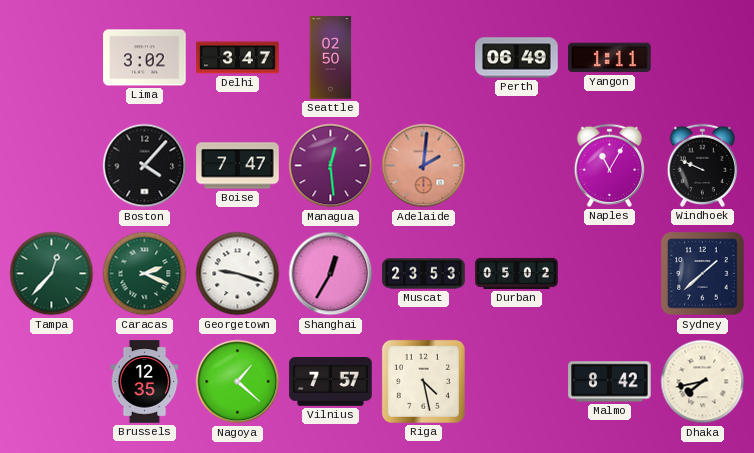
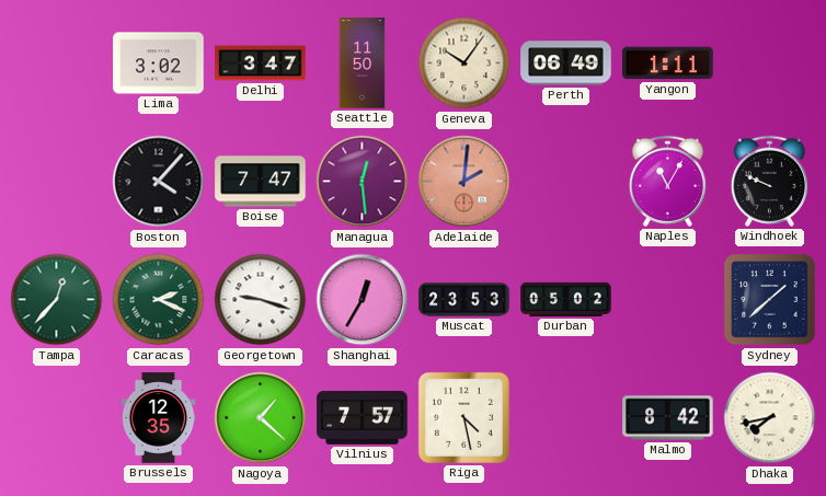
Seattle: 02:50 -> 11:50
Geneva: none -> 10:06
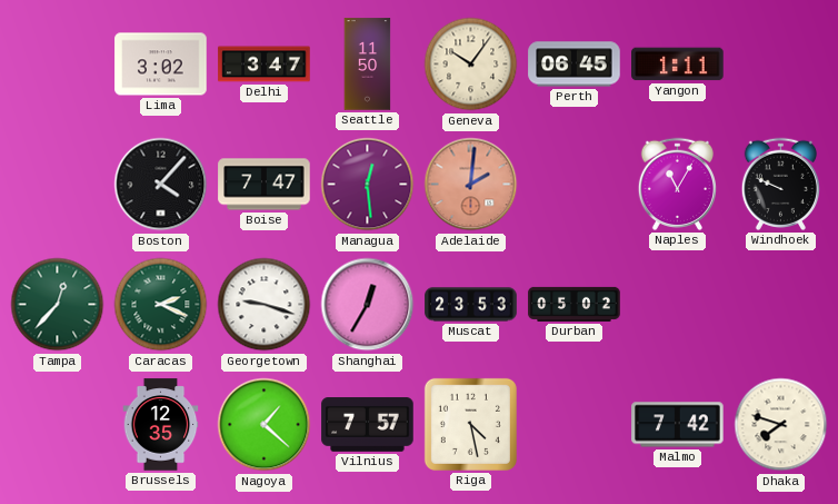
Perth: 06:49 -> 06:45
Sydney: 1:38 -> none
Malmo: 8:42 -> 7:42
Dhaka: 7:43 -> 7:48
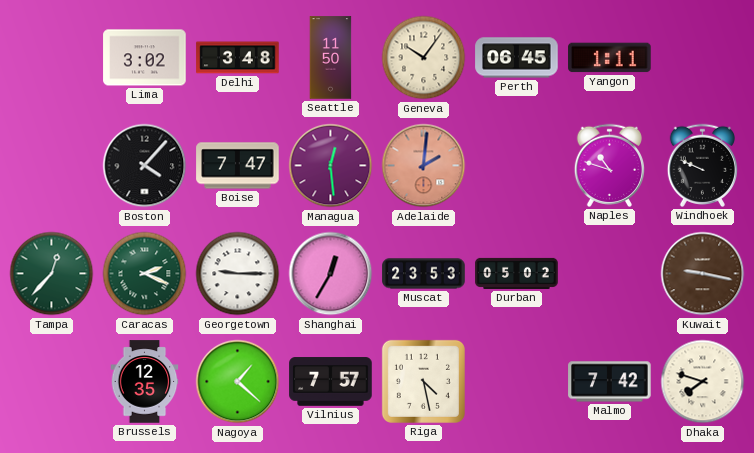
Delhi: 3:47 -> 3:48
Naples: 11:05 -> 10:48
Georgetown: 9:18 -> 9:15
Kuwait: none -> 9:17
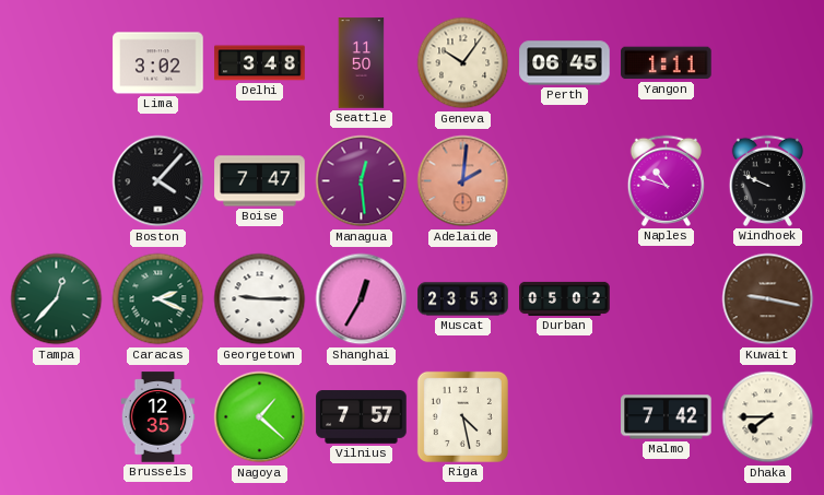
Dhaka: 7:48 -> 7:45
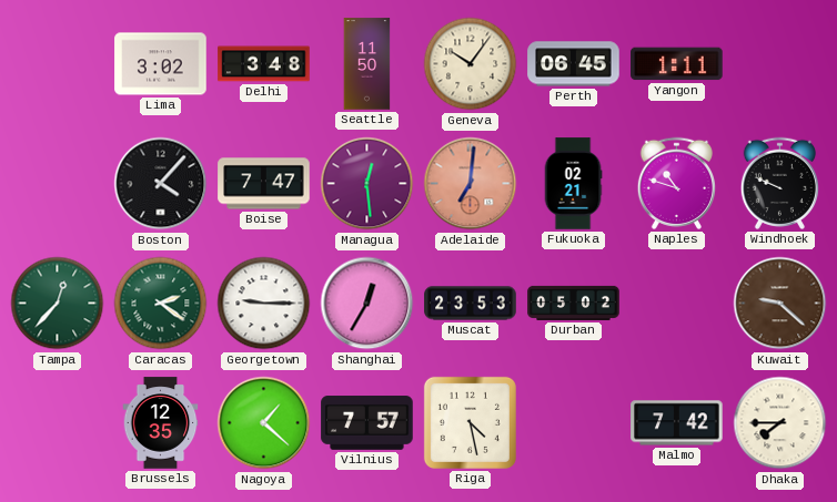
Adelaide: 2:01 -> 7:01
Fukuoka: none -> 02:21
Caracas: 2:19 -> 2:21
Kuwait: 9:17 -> 9:22
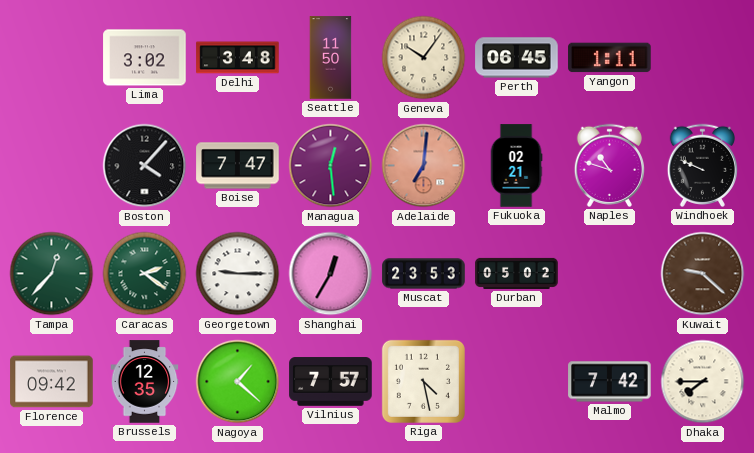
Florence: none -> 09:42
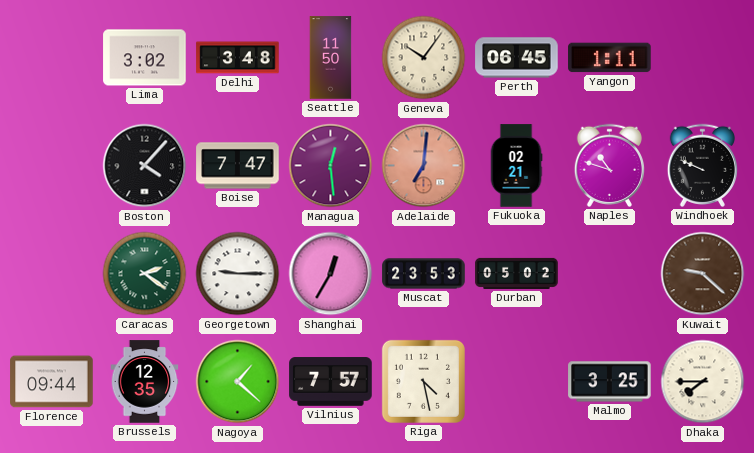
Tampa: 12:37 -> none
Florence: 09:42 -> 09:44
Malmo: 7:42 -> 3:25
